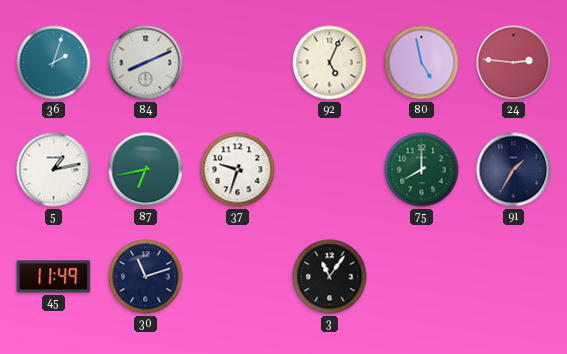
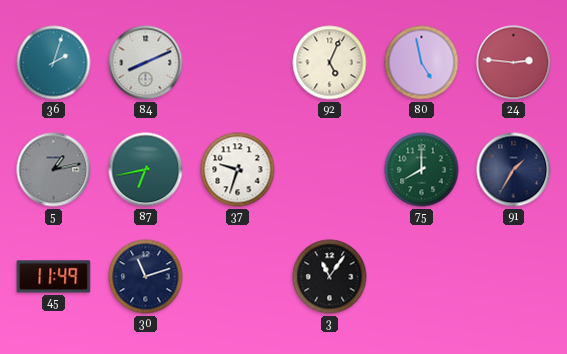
5 dial: white -> grey
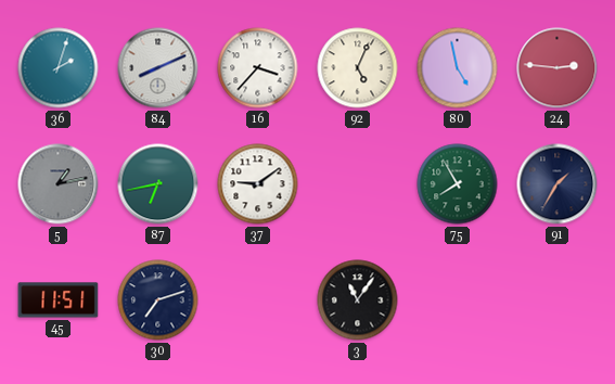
16: none -> 3:37
37: 9:33 -> 9:09
75: 8:00 -> 7:55
45: 11:49 -> 11:51
30: 11:12 -> 7:12
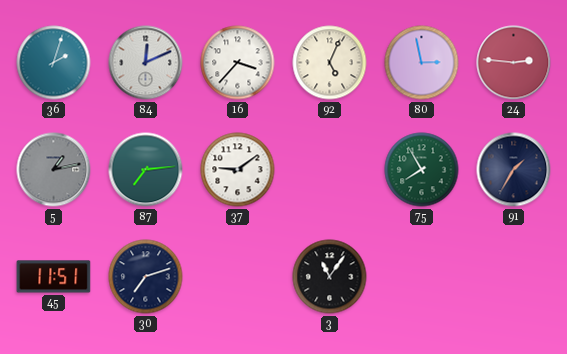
84: 8:11 -> 12:11
80: 4:58 -> 2:58
87: 6:43 -> 7:14
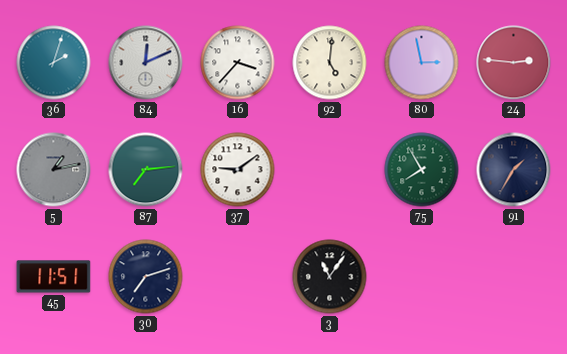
92: 5:04 -> 5:01
